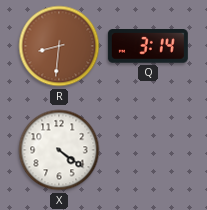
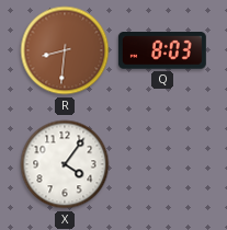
Q: 3:14 -> 8:03
X: 4:21 -> 4:06
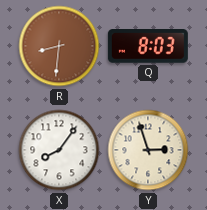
X: 4:06 -> 8:06
Y: none -> 2:57
